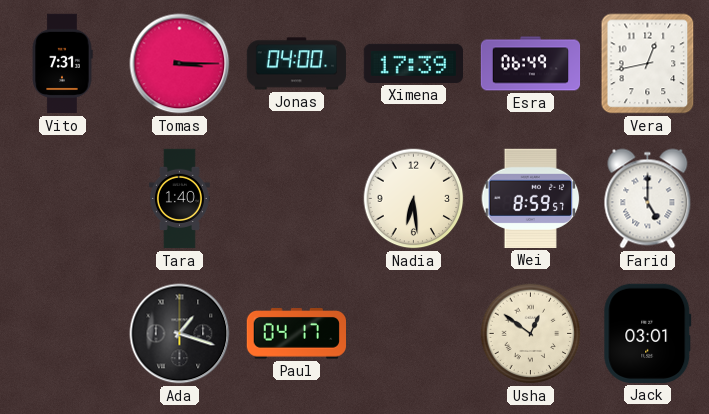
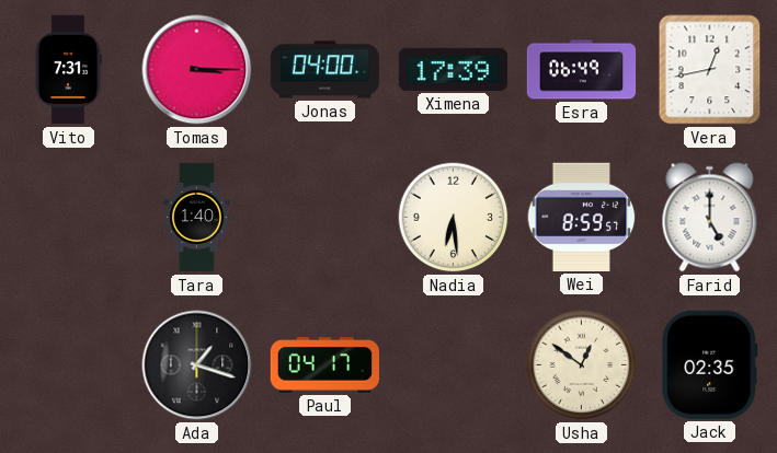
Jack: 03:01 -> 02:35
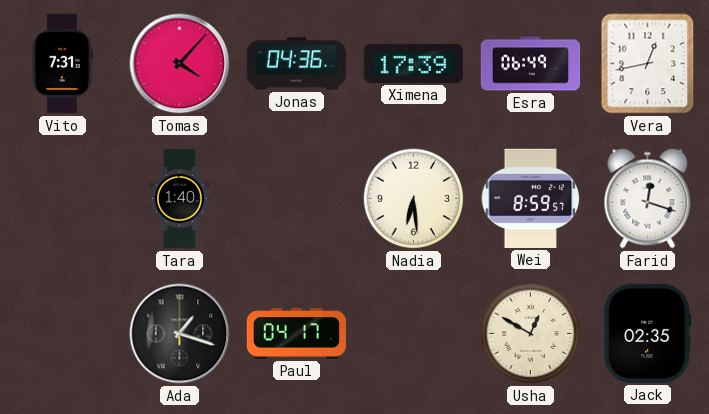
Tomas: 3:15 -> 4:07
Jonas: 04:00 -> 04:36
Farid: 5:00 -> 12:18
Usha: 12:51 -> 12:50
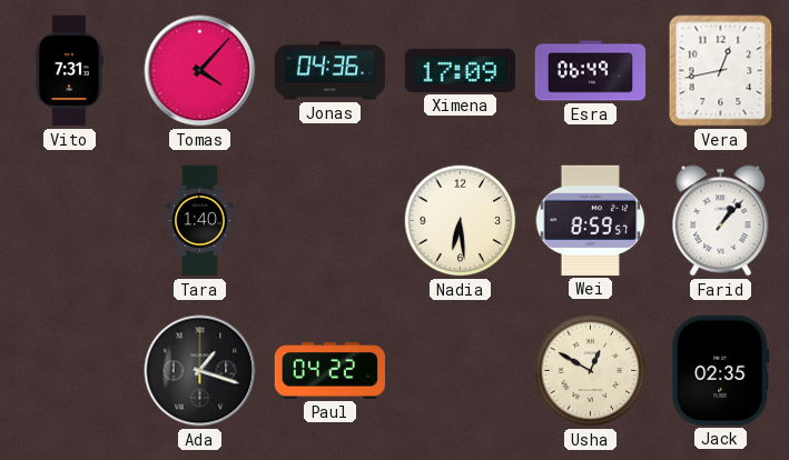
Ximena: 17:39 -> 17:09
Farid: 12:18 -> 1:07
Paul: 04:17 -> 04:22
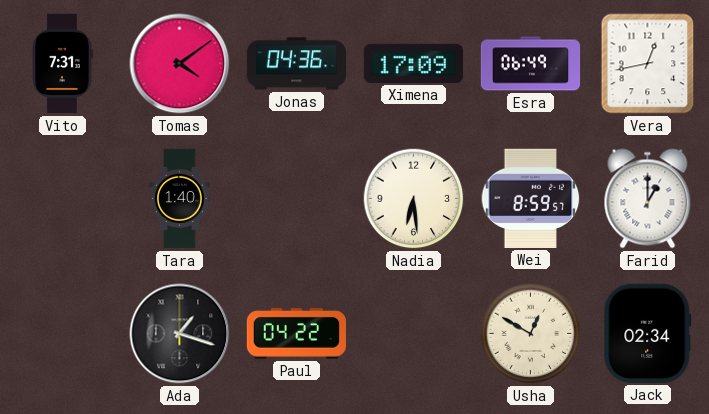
Tomas: 4:07 -> 4:09
Farid: 1:07 -> 1:00
Jack: 02:35 -> 02:34
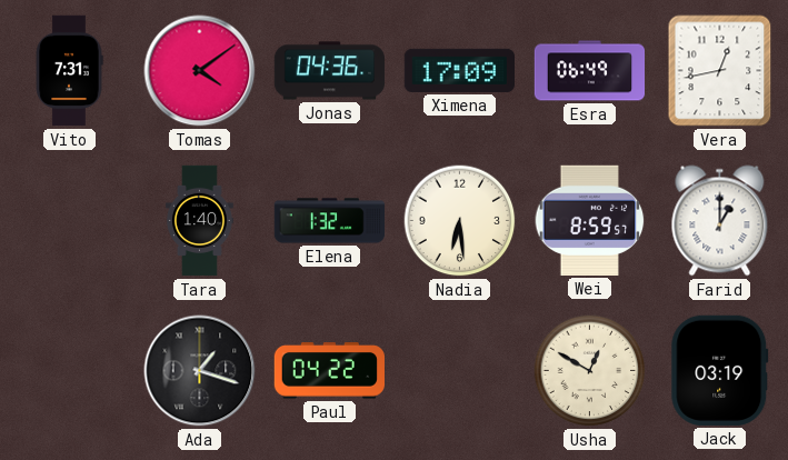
Elena: none -> 1:32
Jack: 02:34 -> 03:19
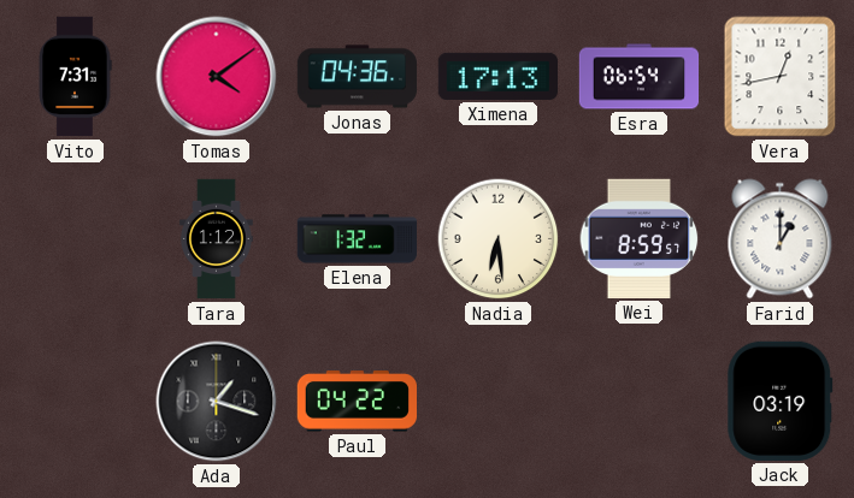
Ximena: 17:09 -> 17:13
Esra: 06:49 -> 06:54
Tara: 1:40 -> 1:12
Usha: 12:50 -> none
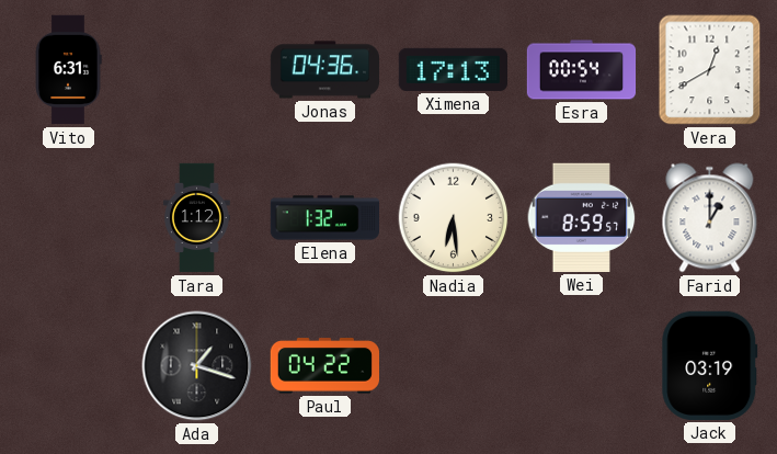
Vito: 7:31 -> 6:31
Tomas: 4:09 -> none
Esra: 06:54 -> 00:54
Vera: 12:43 -> 12:40
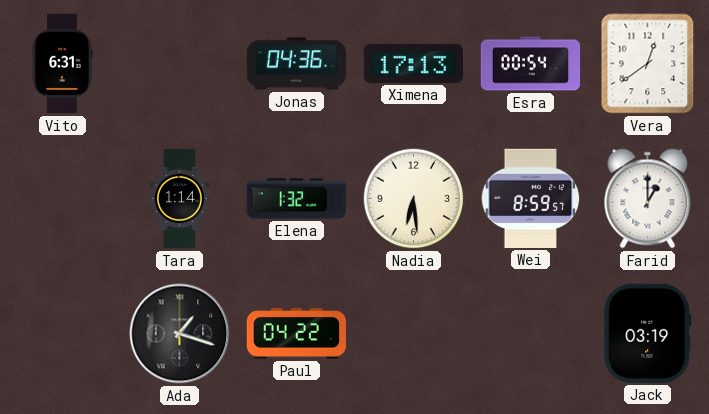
Vera: 12:40 -> 12:39
Tara: 1:12 -> 1:14
